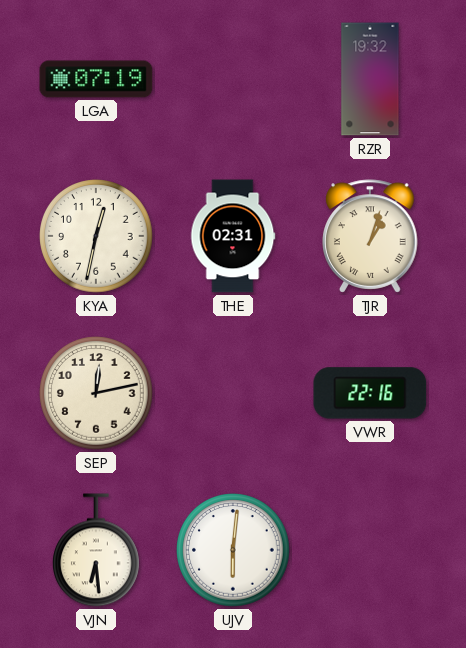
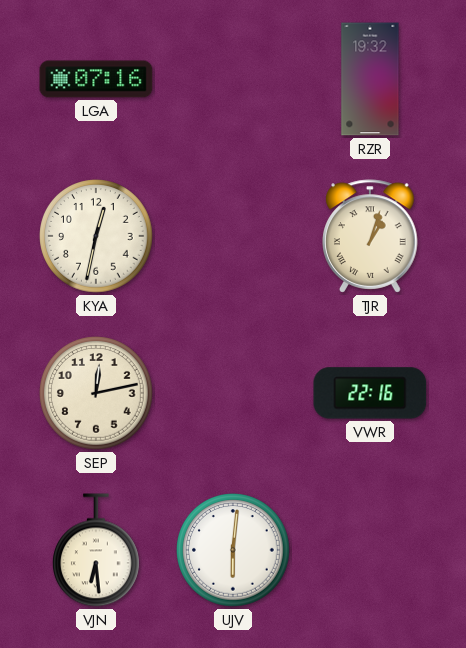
LGA: 07:19 -> 07:16
THE: 02:31 -> none
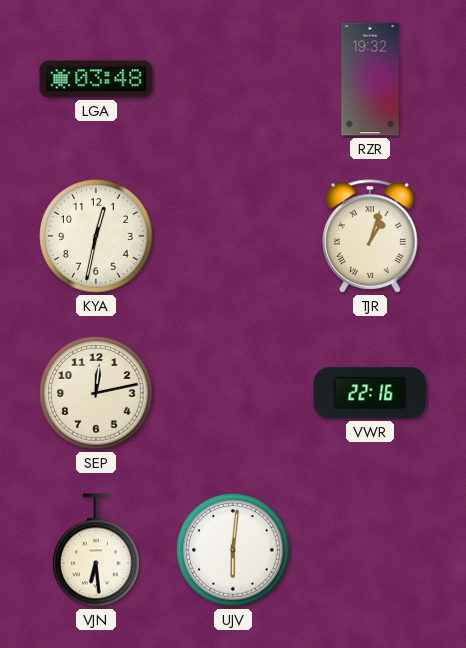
LGA: 07:16 -> 03:48
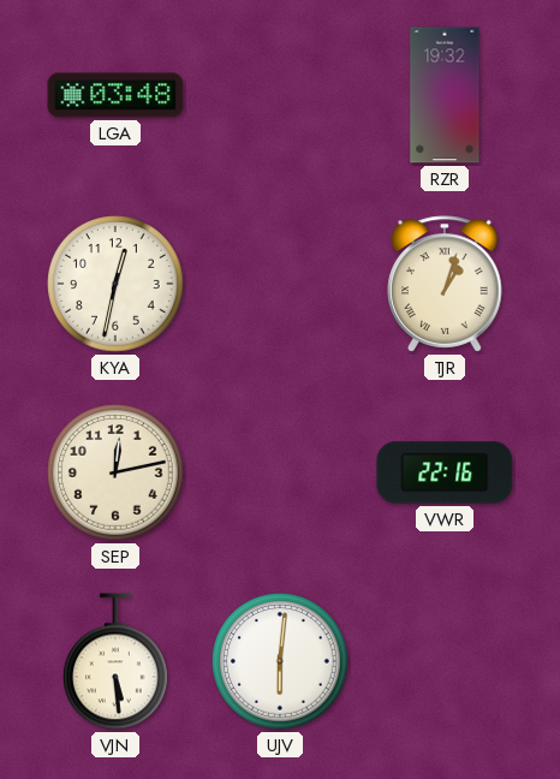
VJN: 6:29 -> 5:29
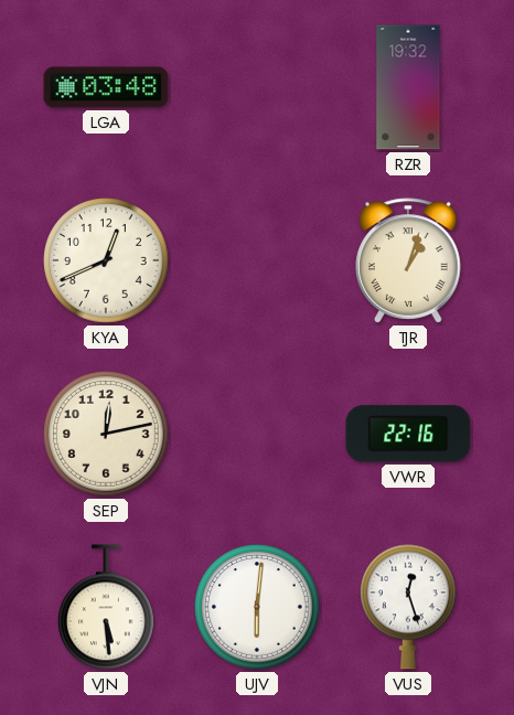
KYA: 12:32 -> 12:41
VUS: none -> 12:27
